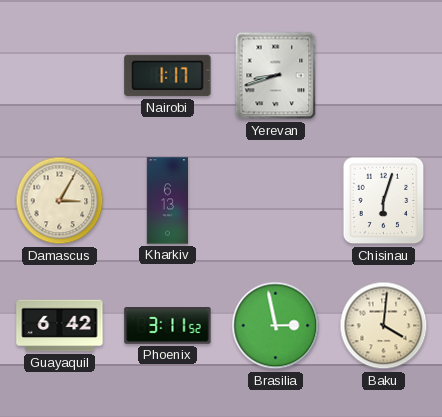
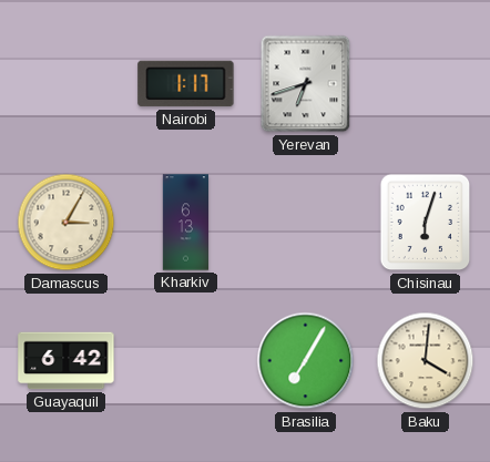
Yerevan: 8:42 -> 6:42
Phoenix: 3:11 -> none
Brasilia: 2:58 -> 7:05
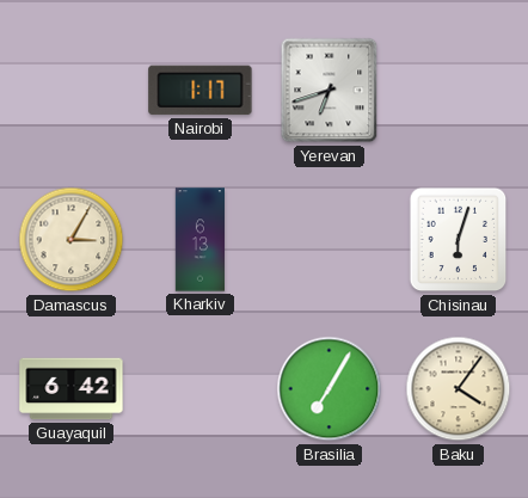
Baku: 4:01 -> 4:06
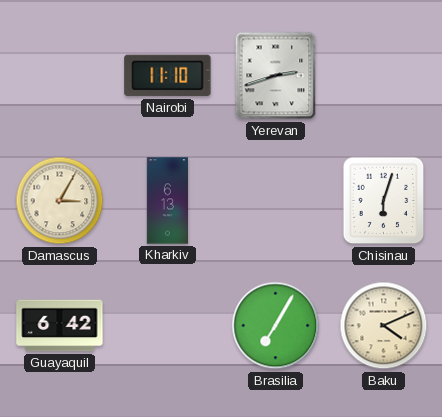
Nairobi: 1:17 -> 11:10
Yerevan: 6:42 -> 2:42
Baku: 4:06 -> 4:11
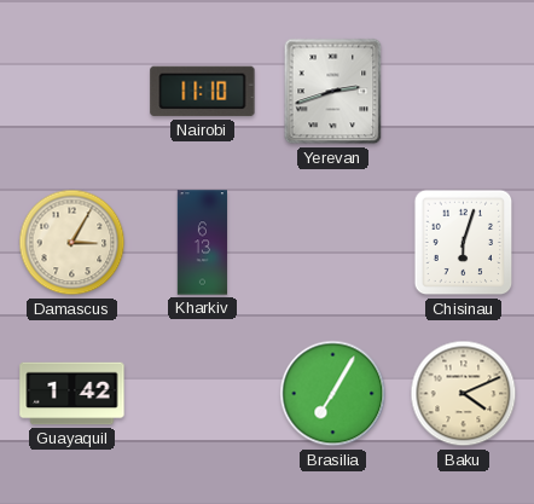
Guayaquil: 6:42 -> 1:42
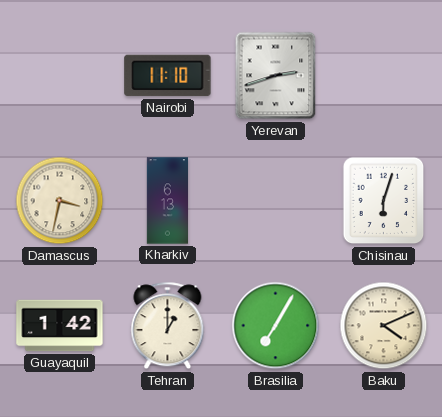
Damascus: 3:05 -> 3:32
Tehran: none -> 1:00
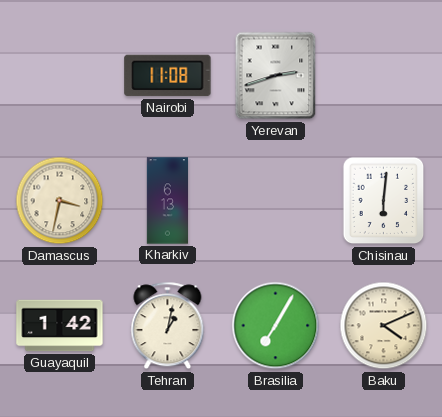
Nairobi: 11:10 -> 11:08
Chisinau: 6:03 -> 6:01
Tehran: 1:00 -> 1:02
